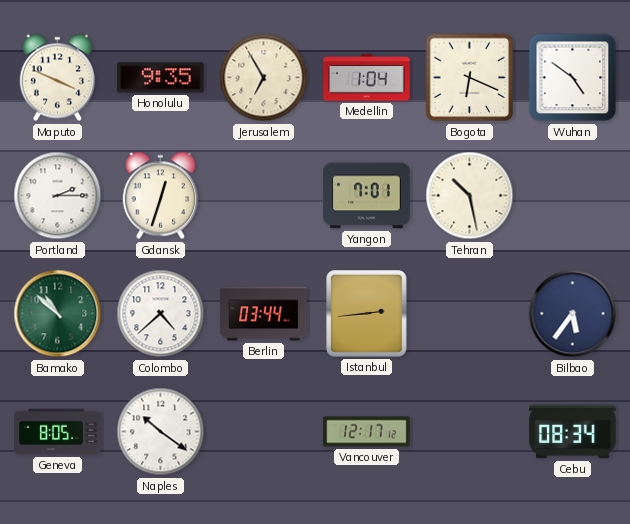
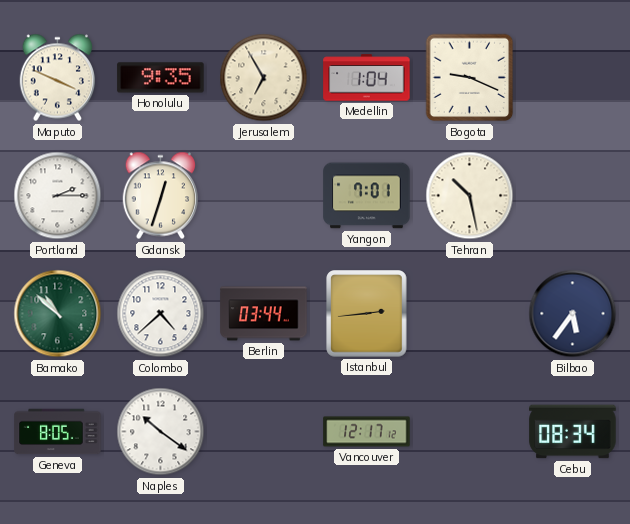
Bogota: 6:19 -> 9:19
Wuhan: 4:51 -> none
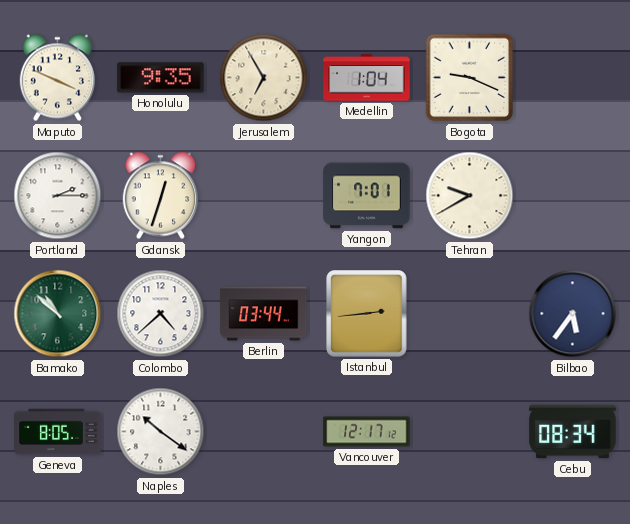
Tehran: 10:28 -> 9:40
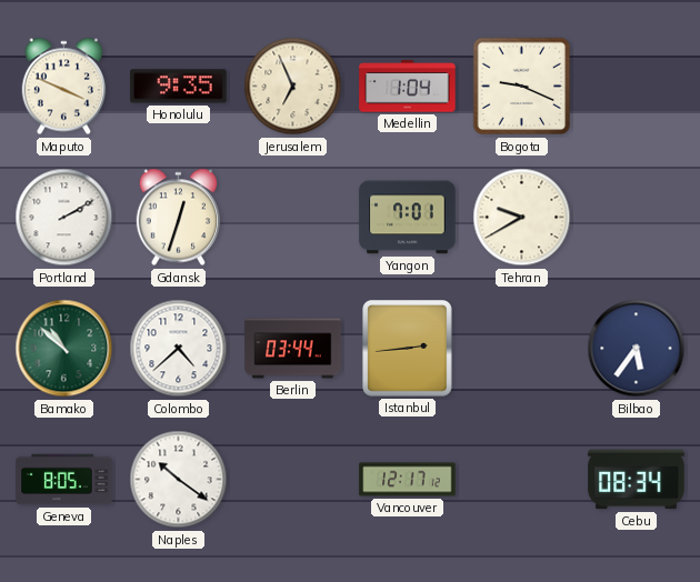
Jerusalem: 6:55 -> 6:56
Portland: 2:15 -> 2:10
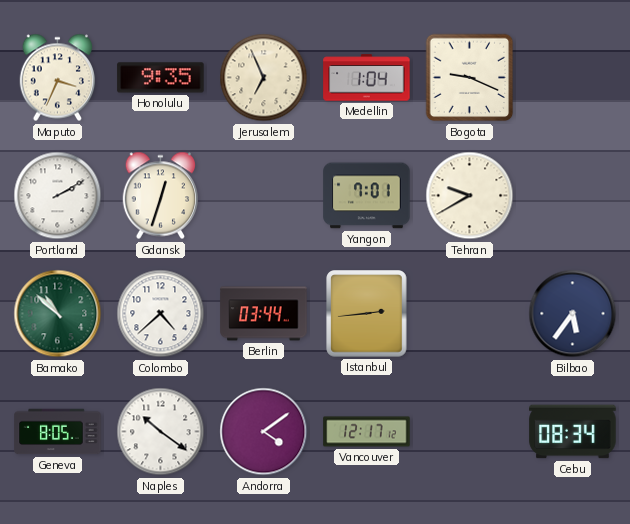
Maputo: 3:49 -> 3:34
Andorra: none -> 4:09
